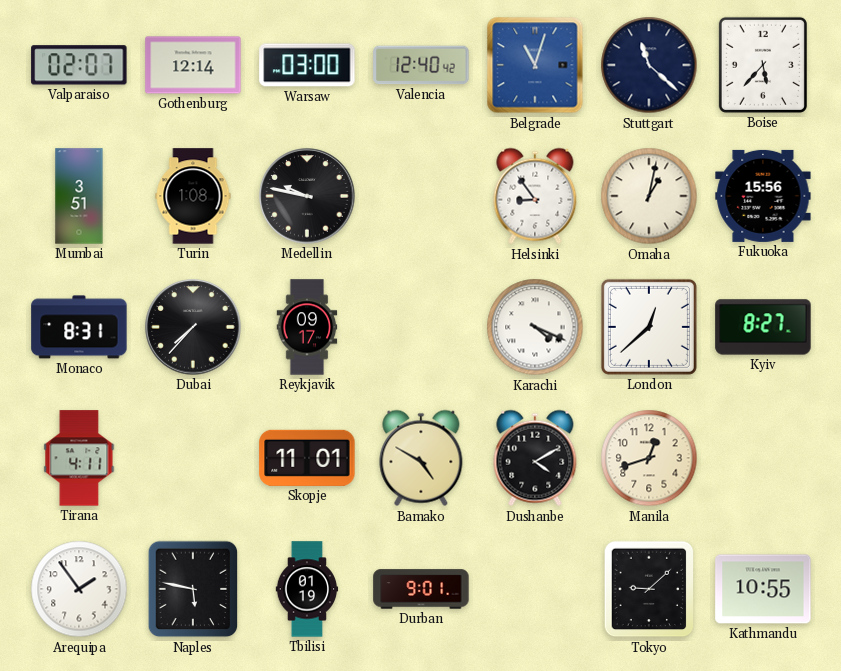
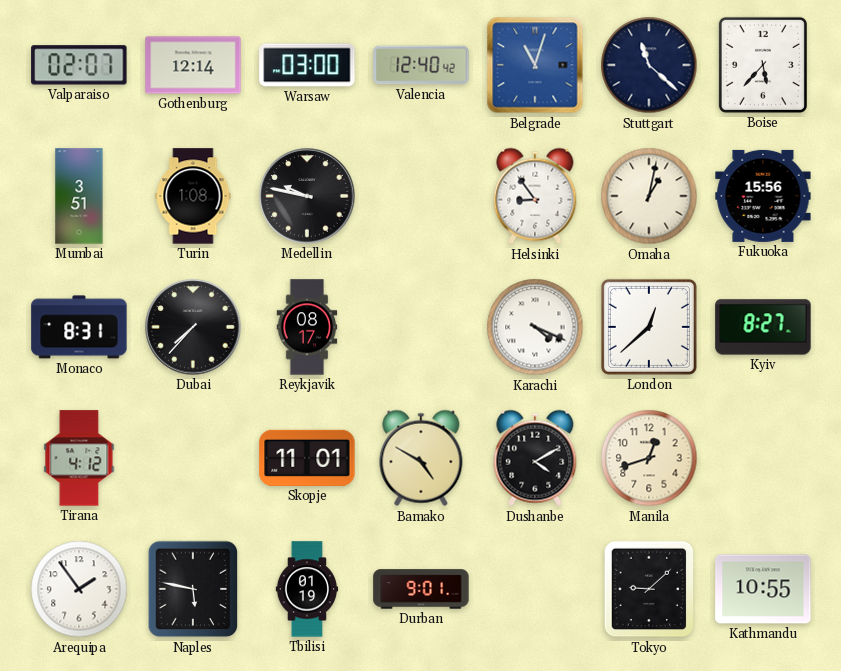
Reykjavik: 09:17 -> 08:17
Tirana: 4:11 -> 4:12
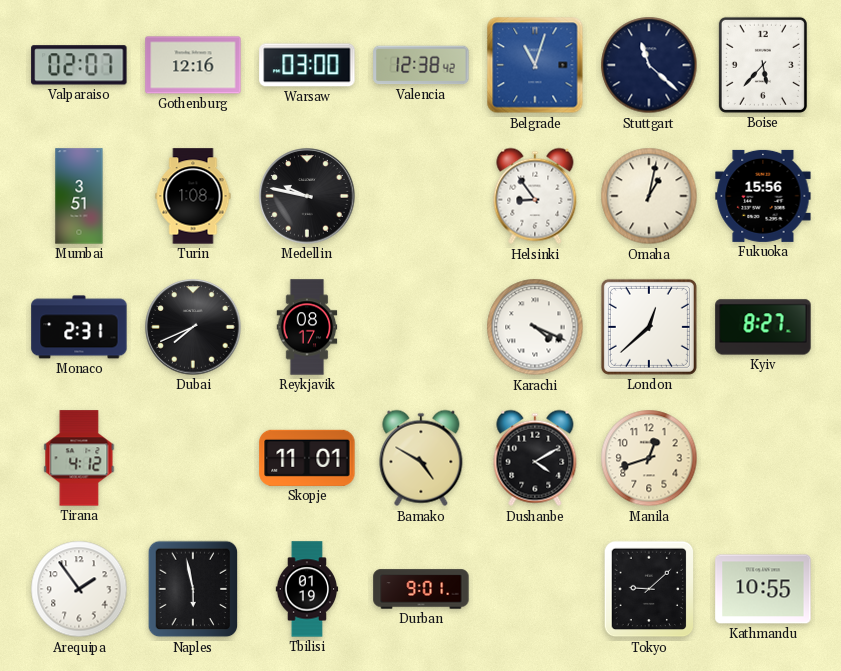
Gothenburg: 12:14 -> 12:16
Valencia: 12:40 -> 12:38
Monaco: 8:31 -> 2:31
Dubai: 7:37 -> 7:41
Naples: 5:47 -> 5:58
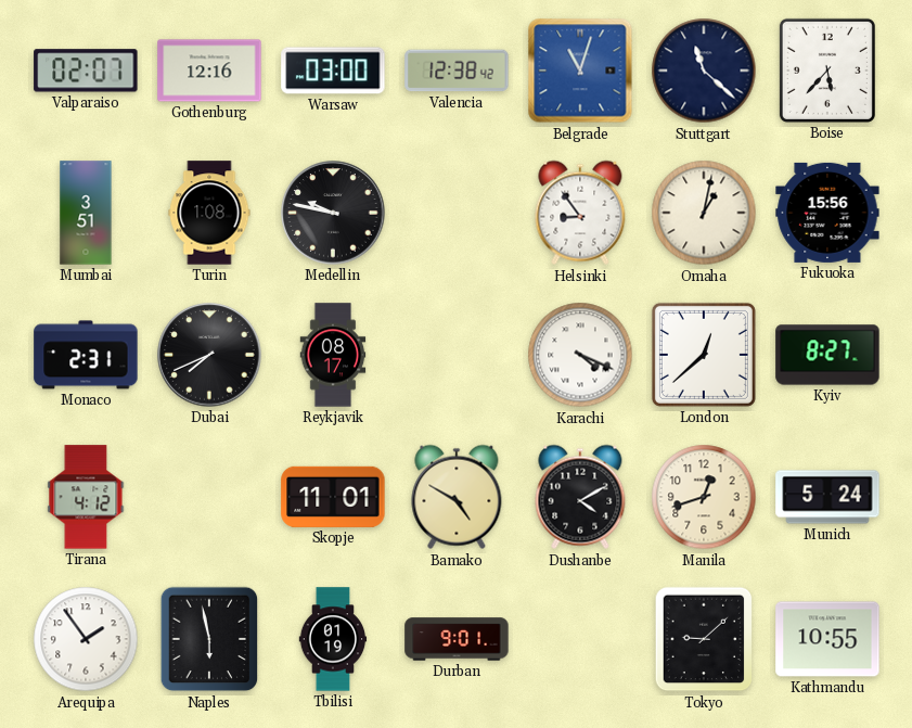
Munich: none -> 5:24
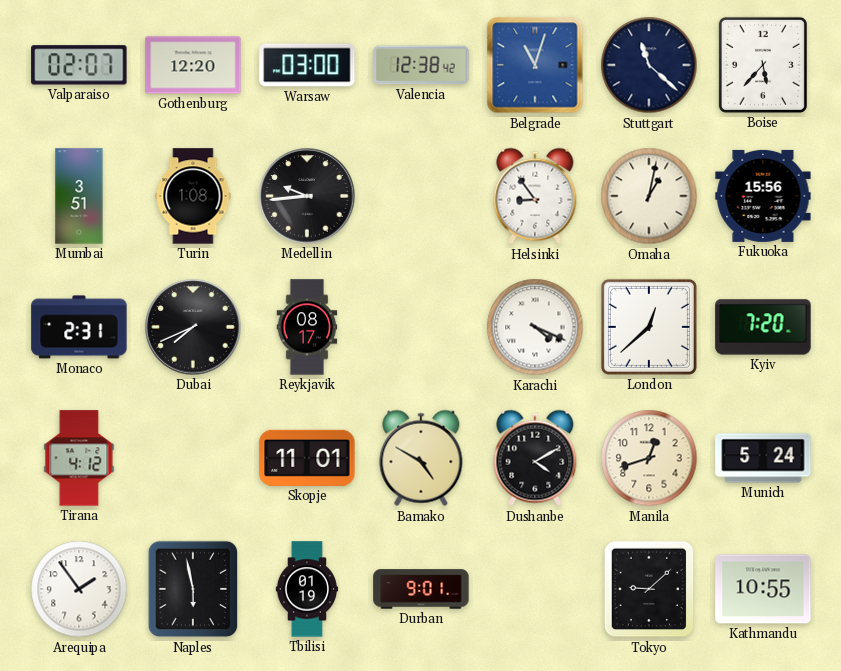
Gothenburg: 12:16 -> 12:20
Medellin: 9:47 -> 9:44
Kyiv: 8:27 -> 7:20
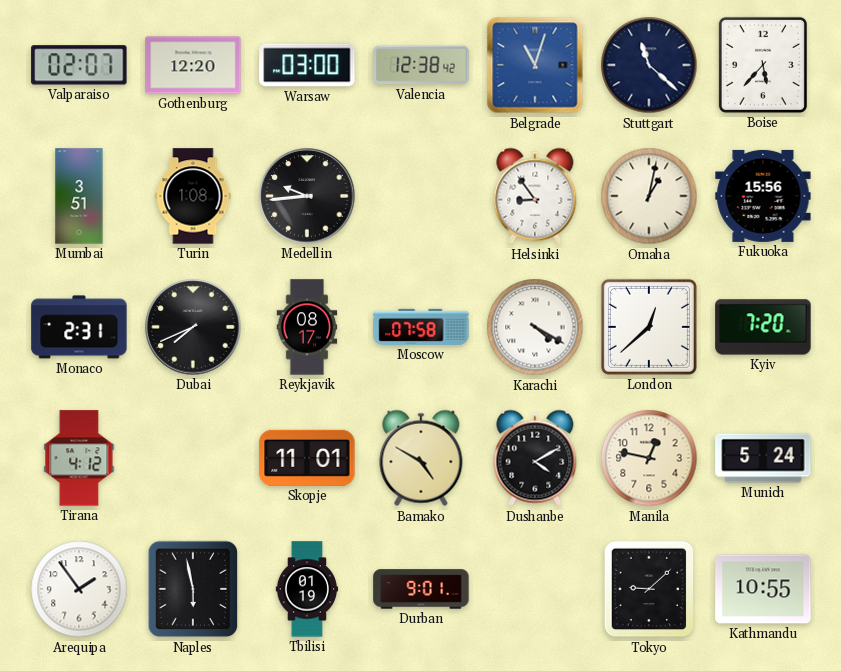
Moscow: none -> 07:58
Karachi: 4:19 -> 4:20
Manila: 12:42 -> 12:47
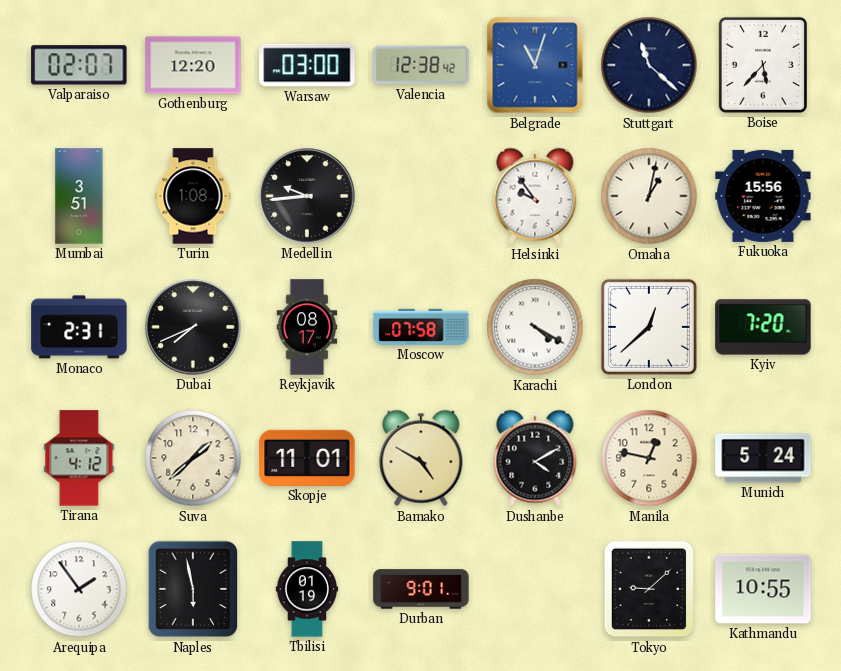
Helsinki: 8:54 -> 9:54
Suva: none -> 1:38
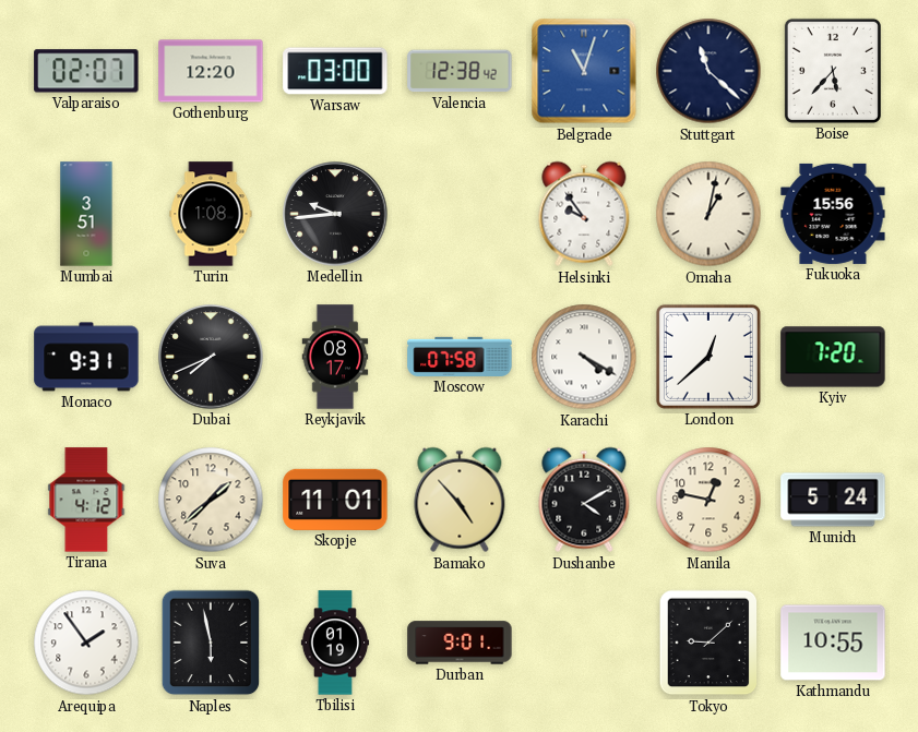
Monaco: 2:31 -> 9:31
Bamako: 4:50 -> 4:53
